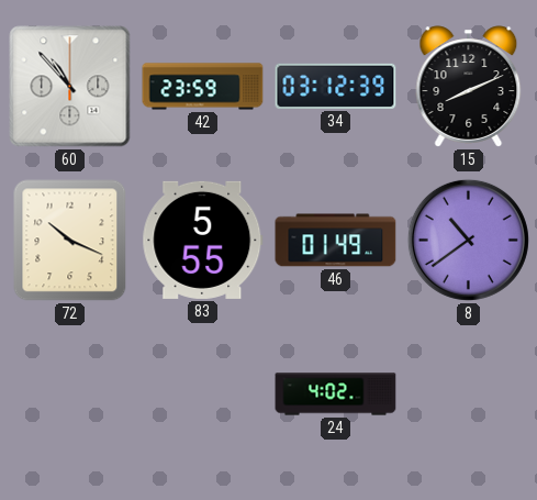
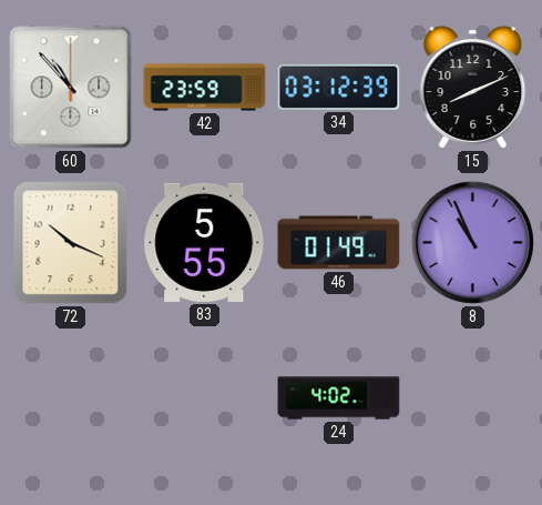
8: 10:39 -> 10:56
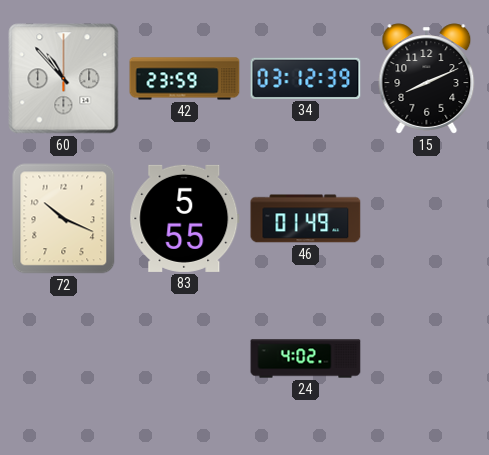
8: 10:56 -> none
